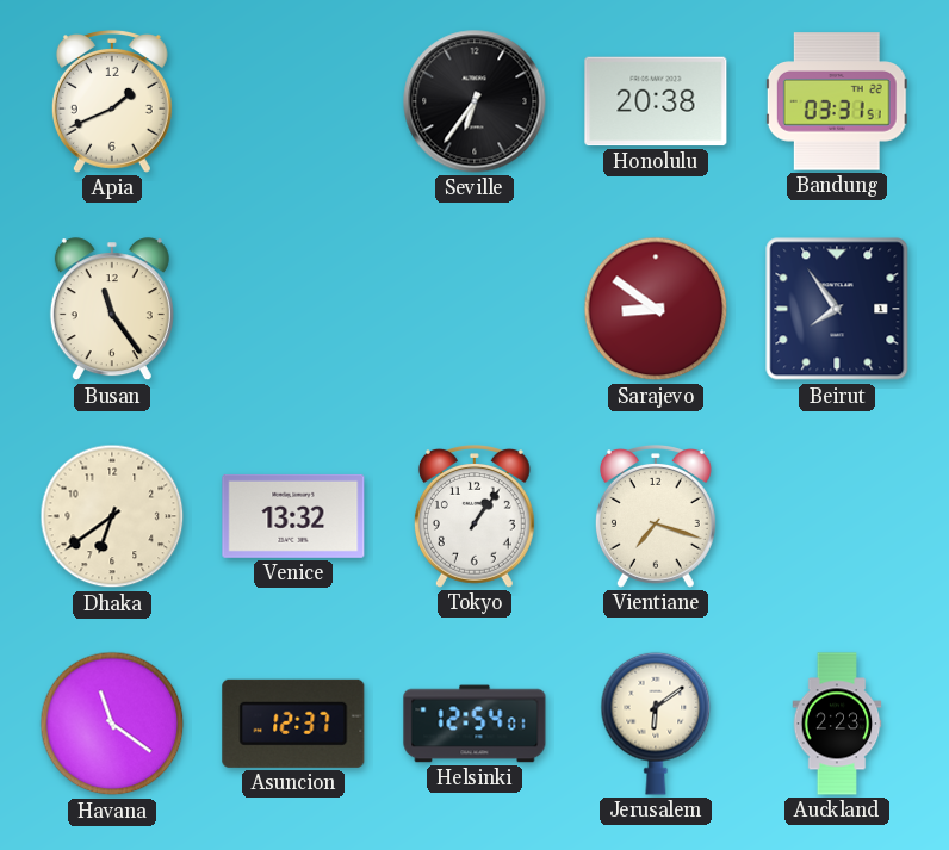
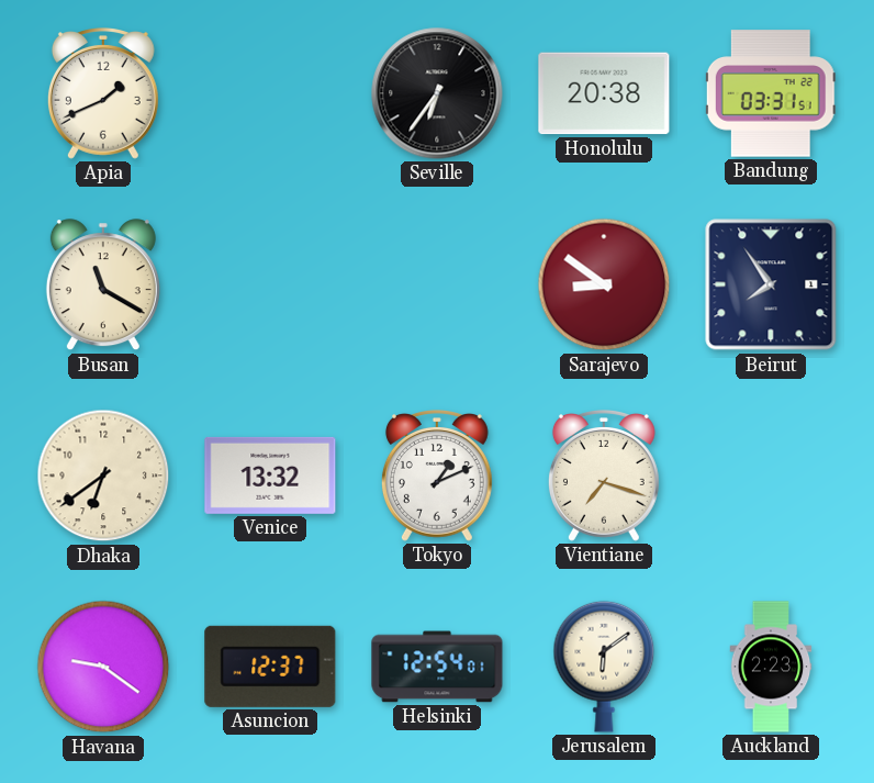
Busan: 11:24 -> 11:20
Tokyo: 1:06 -> 1:11
Havana: 11:21 -> 9:21
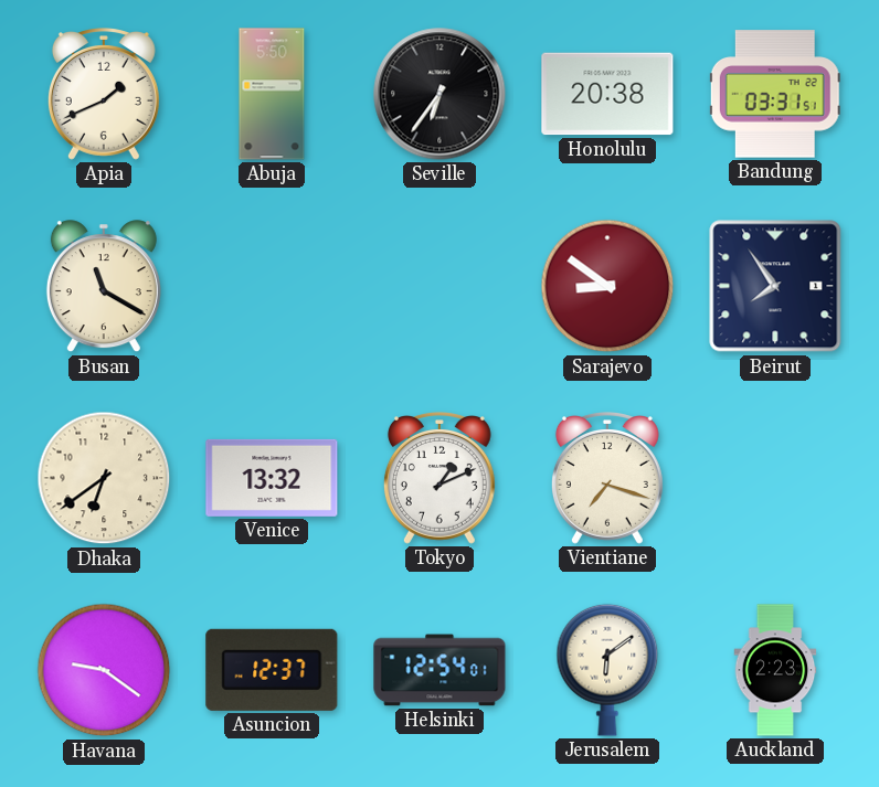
Abuja: none -> 5:50
